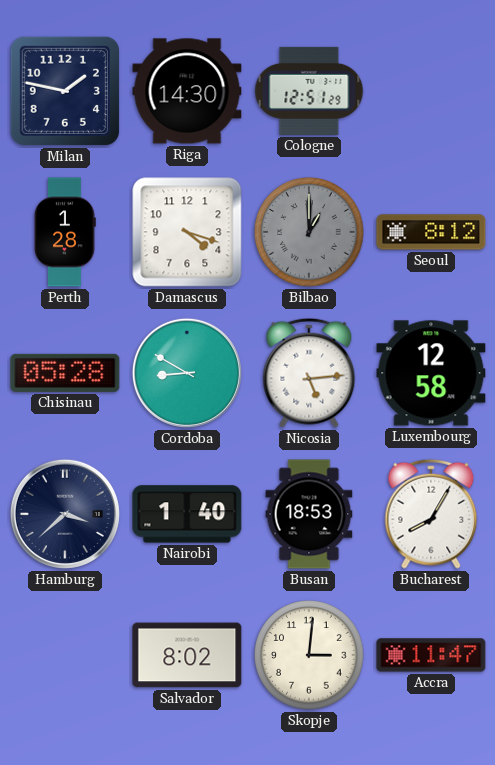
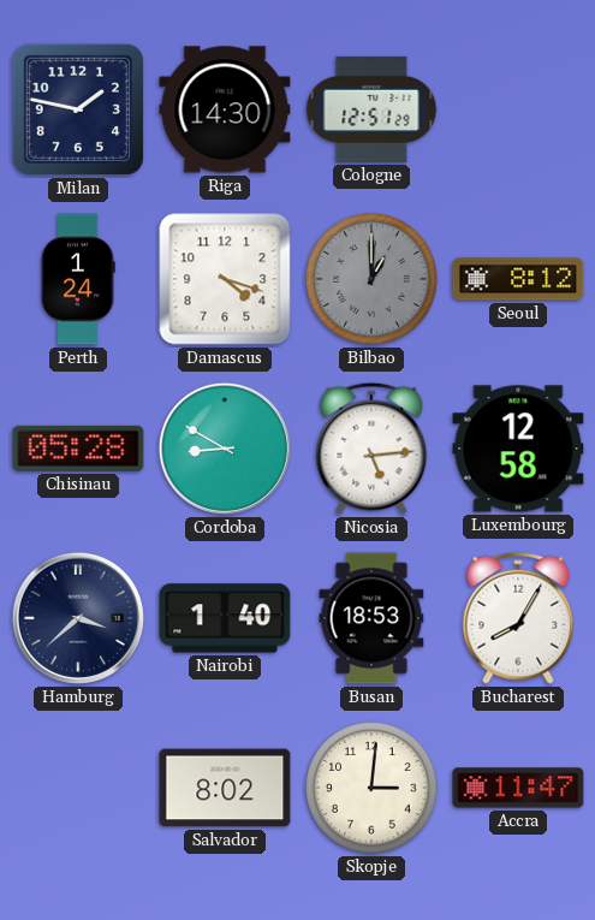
Perth: 1:28 -> 1:24
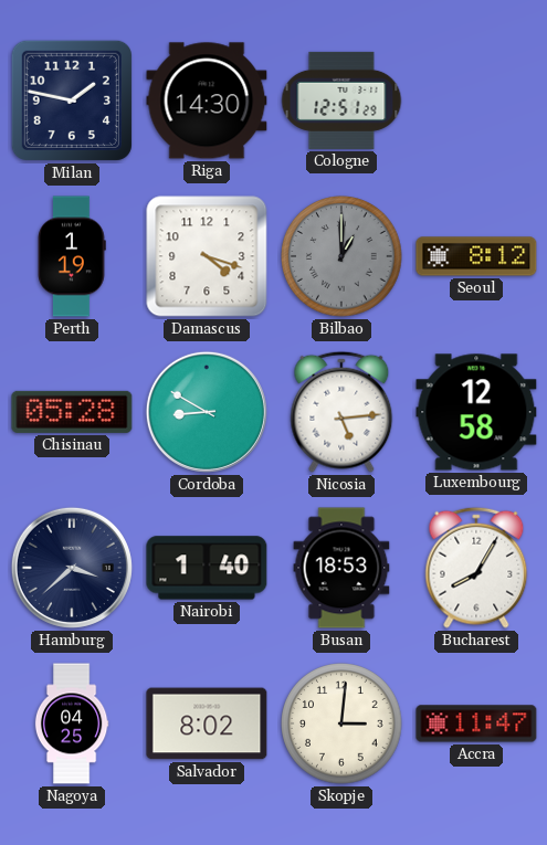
Perth: 1:24 -> 1:19
Nagoya: none -> 04:25
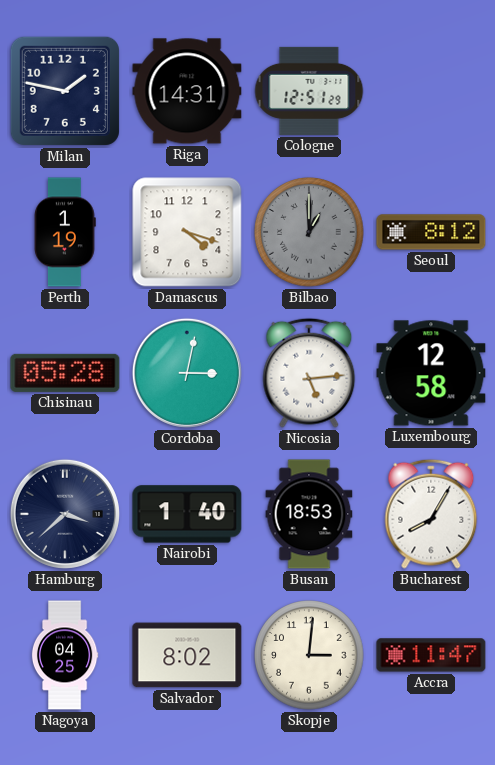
Riga: 14:30 -> 14:31
Cordoba: 8:50 -> 3:02
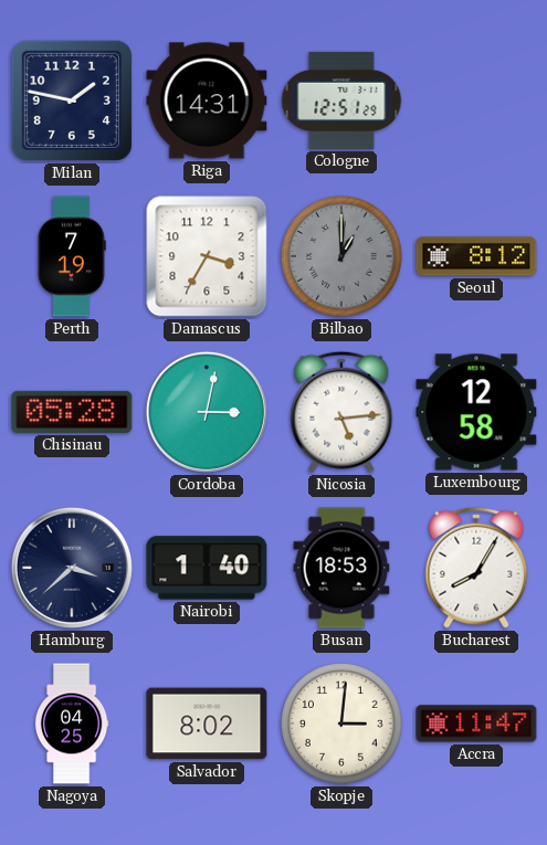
Perth: 1:19 -> 7:19
Damascus: 4:18 -> 3:35
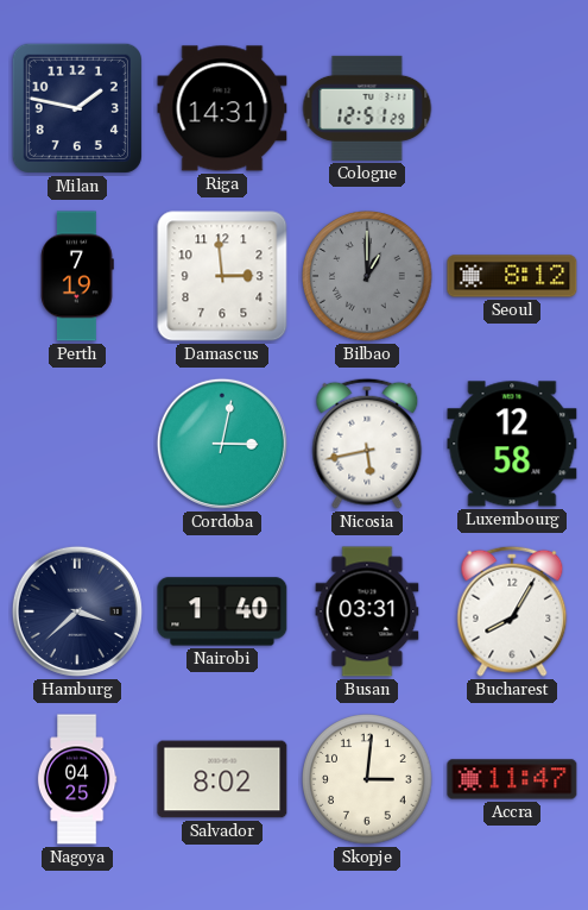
Damascus: 3:35 -> 2:59
Chisinau: 05:28 -> none
Nicosia: 5:14 -> 5:43
Busan: 18:53 -> 03:31
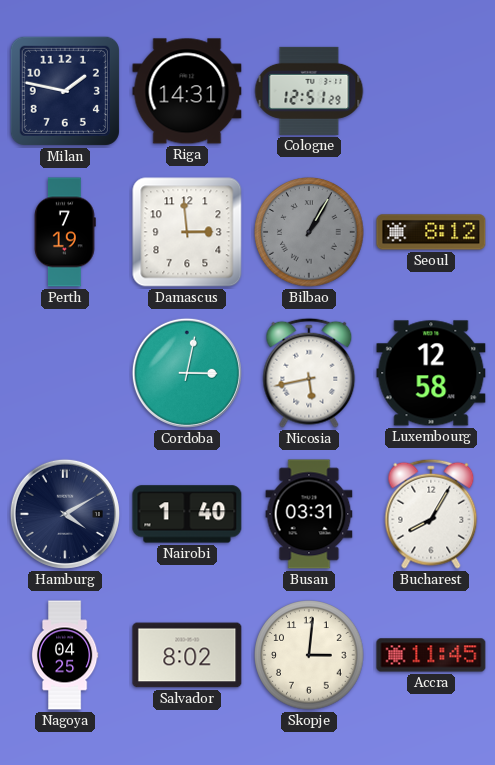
Bilbao: 1:00 -> 1:05
Hamburg: 3:38 -> 4:10
Accra: 11:47 -> 11:45
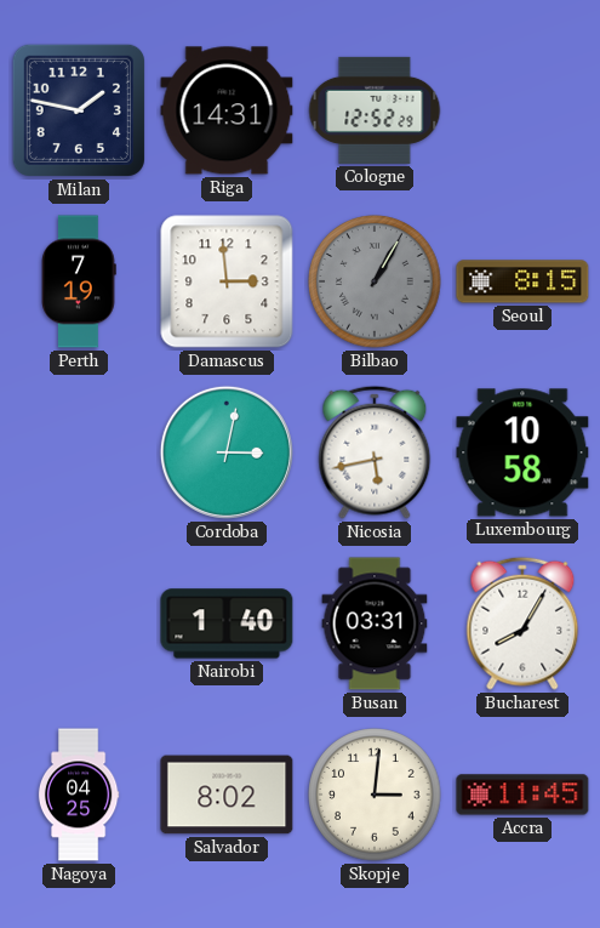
Cologne: 12:51 -> 12:52
Seoul: 8:12 -> 8:15
Luxembourg: 12:58 -> 10:58
Hamburg: 4:10 -> none
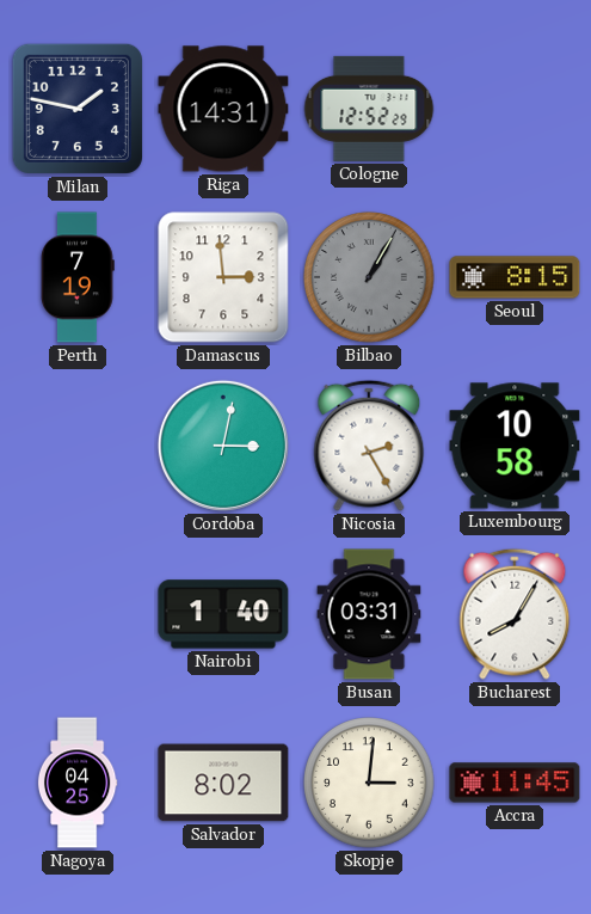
Nicosia: 5:43 -> 2:25
